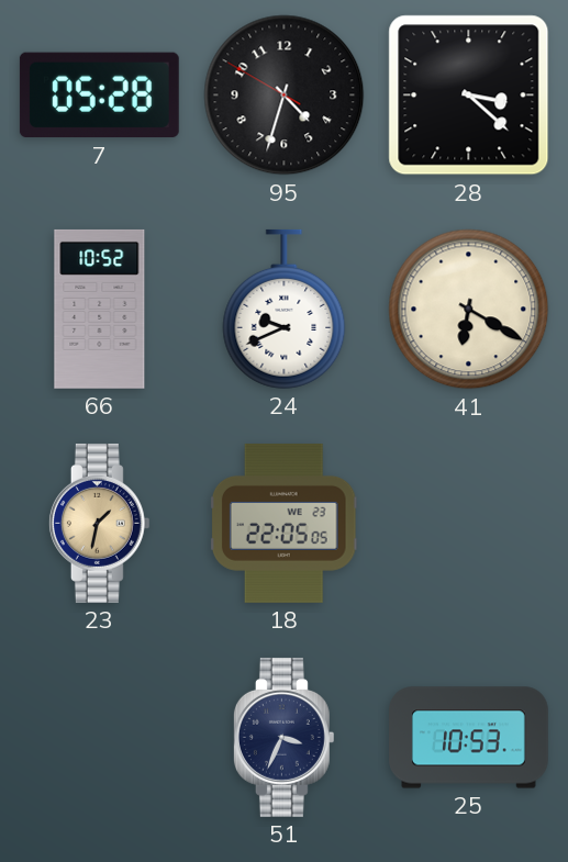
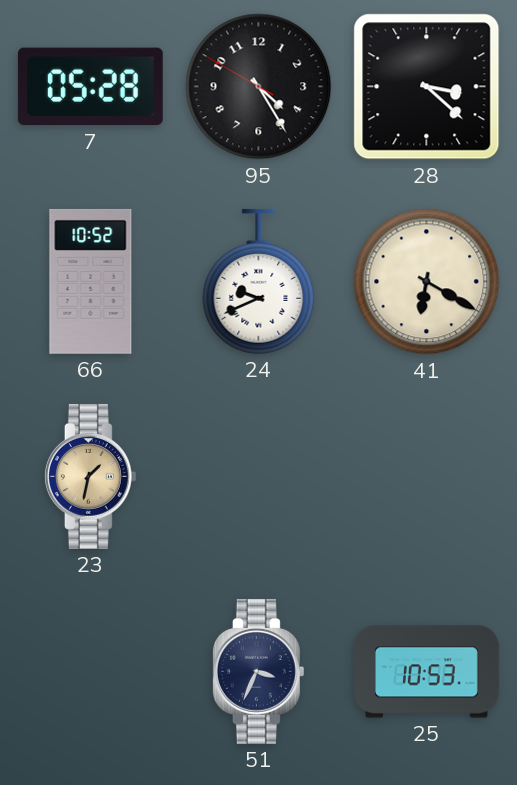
95: 4:32 -> 4:24
18: 22:05 -> none
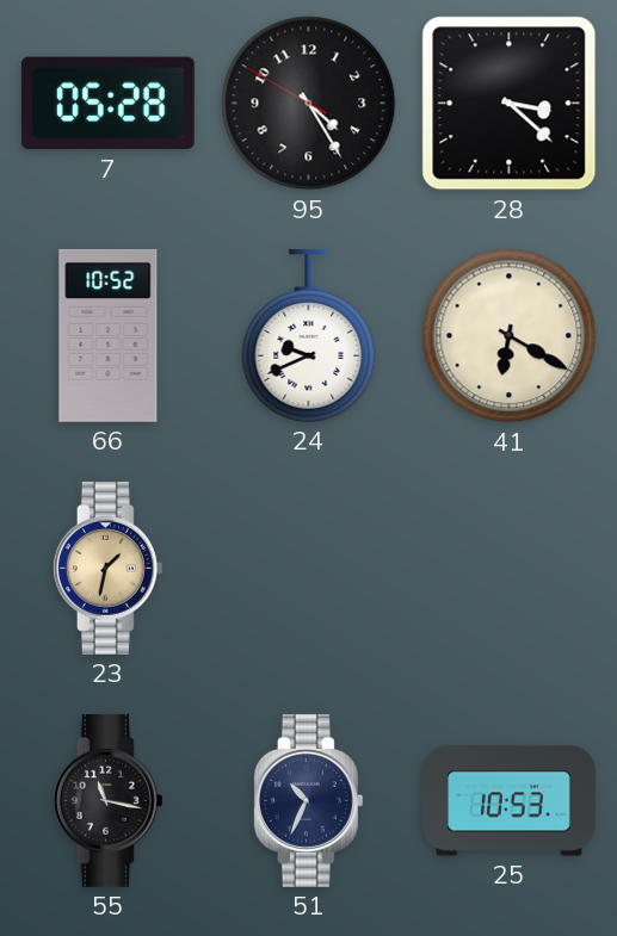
55: none -> 11:17
51: 3:34 -> 10:34
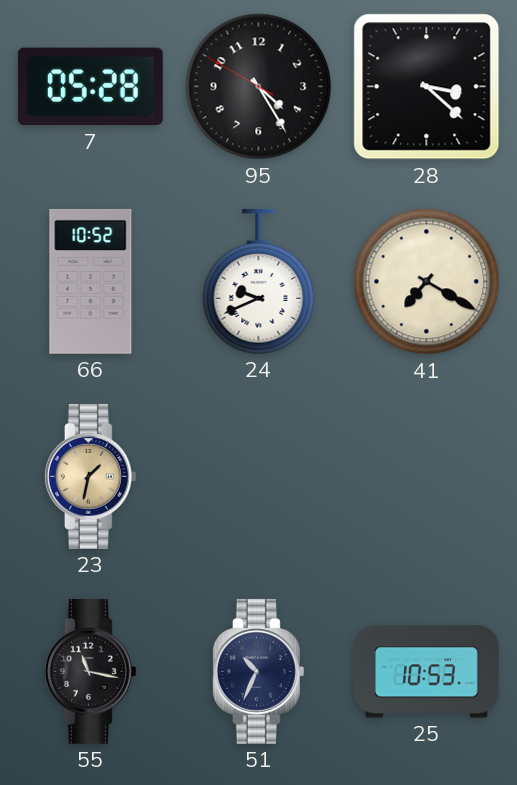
41: 6:20 -> 7:20
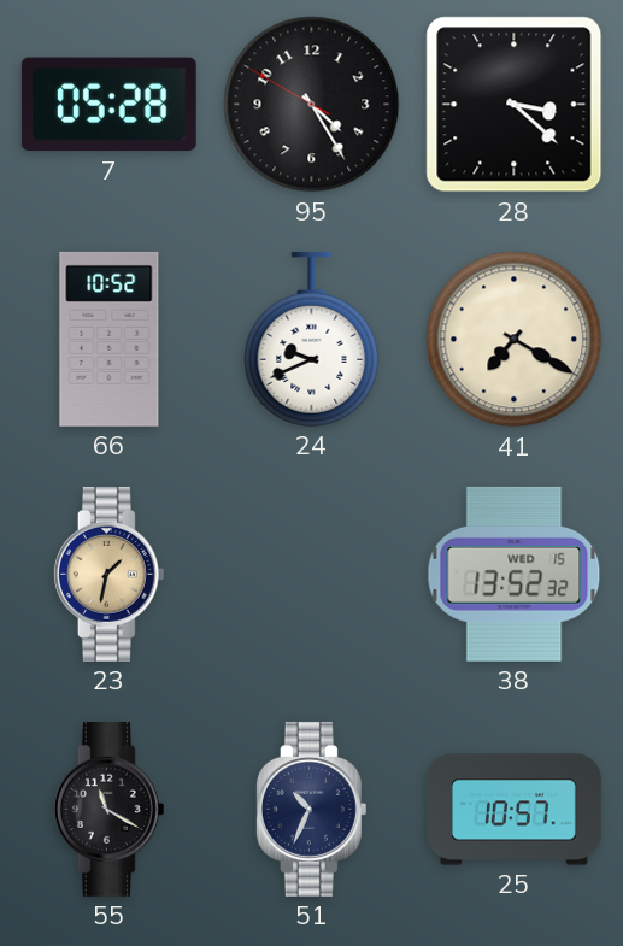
38: none -> 13:52
55: 11:17 -> 11:20
25: 10:53 -> 10:57
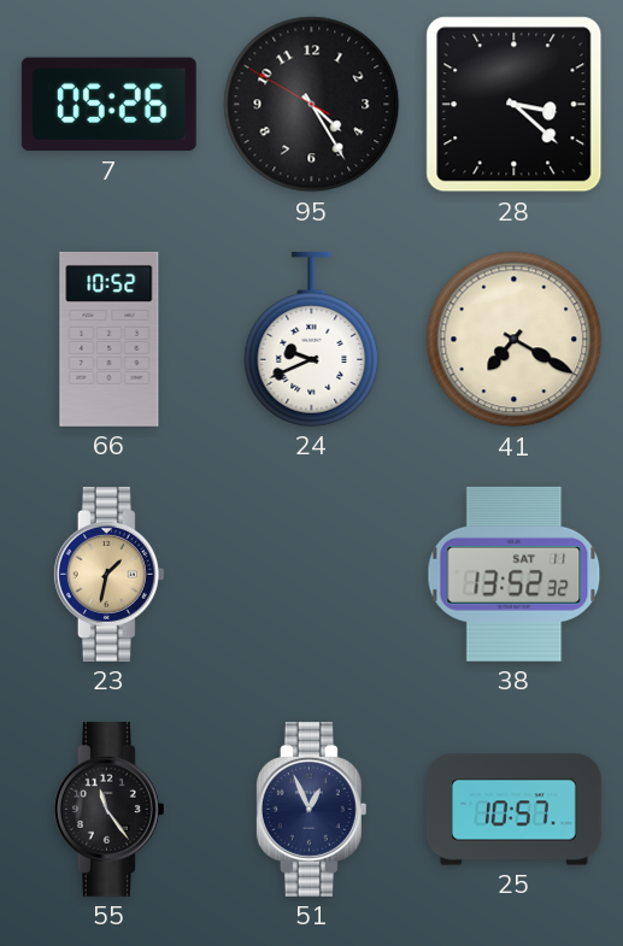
7: 05:28 -> 05:26
38 date: WED 15 -> SAT 11
55: 11:20 -> 11:24
51: 10:34 -> 12:56
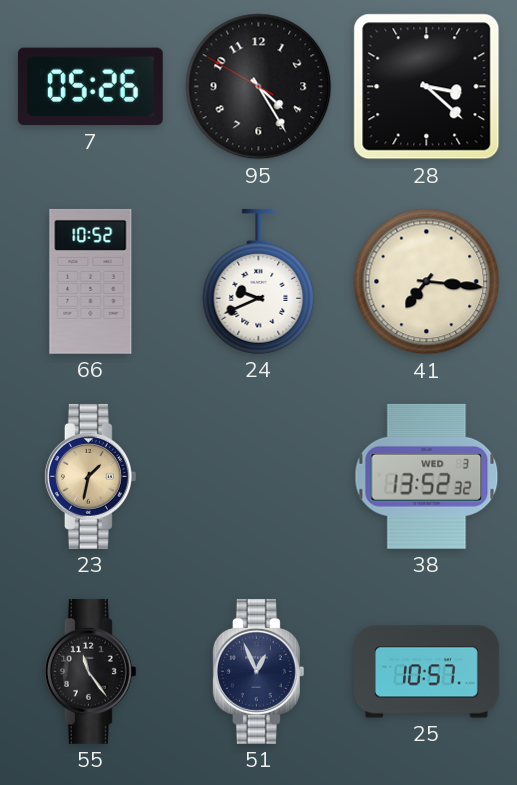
41: 7:20 -> 7:16
38 date: SAT 11 -> WED 3
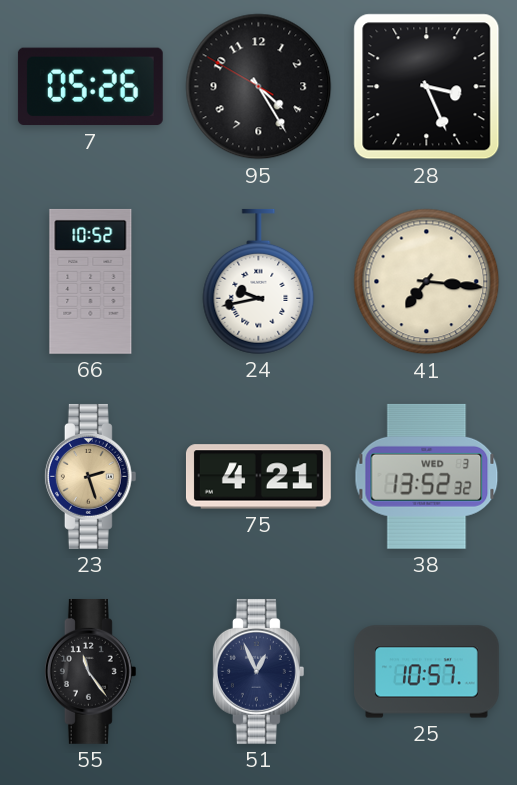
28: 3:22 -> 3:26
24: 9:41 -> 9:43
23: 1:32 -> 2:27
75: none -> 4:21
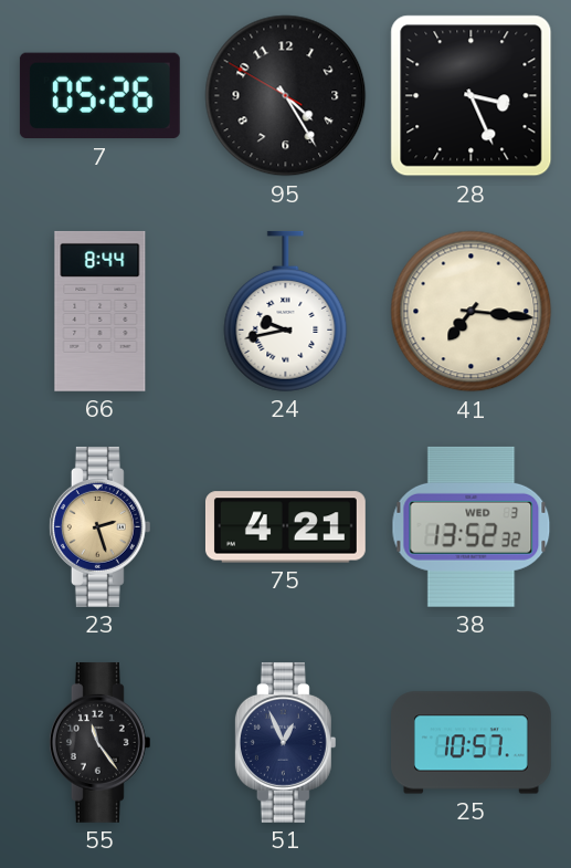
66: 10:52 -> 8:44
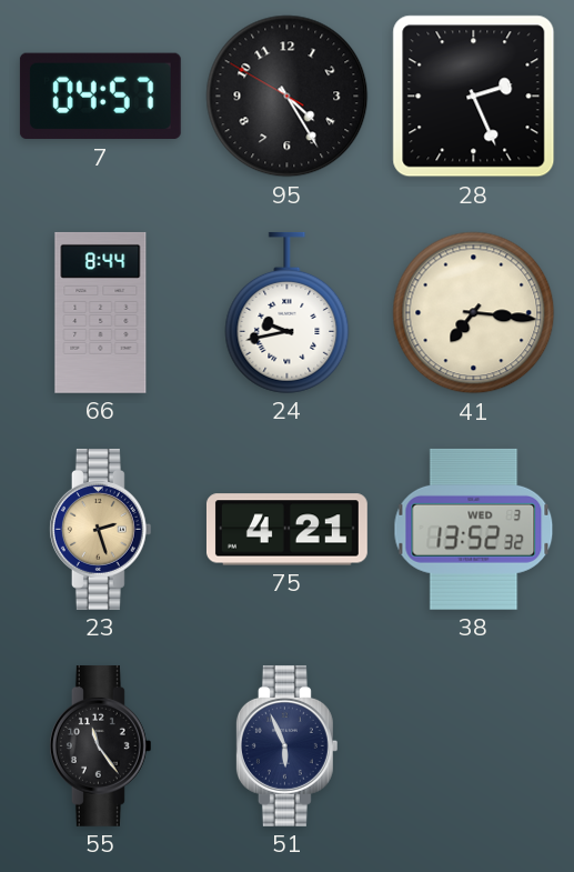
7: 05:26 -> 04:57
28: 3:26 -> 2:26
51: 12:56 -> 5:56
25: 10:57 -> none
